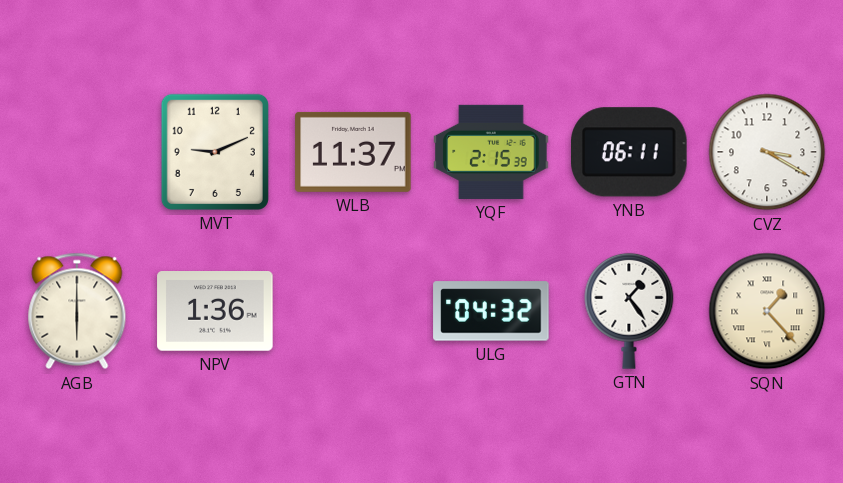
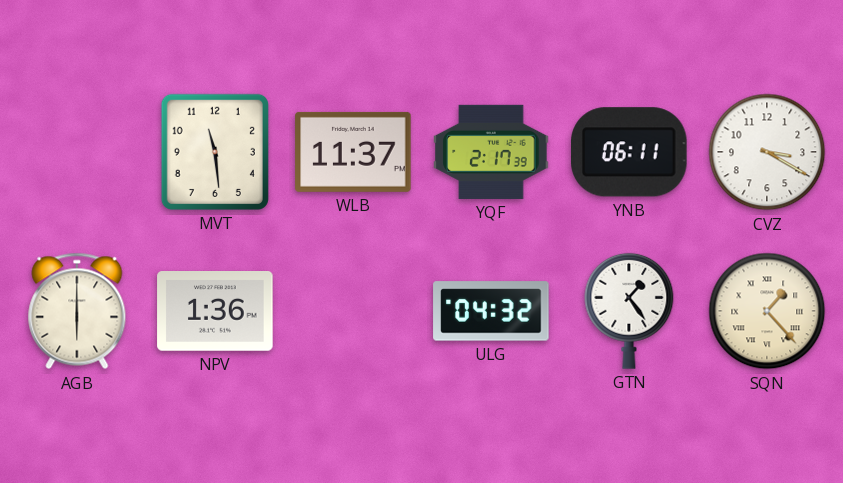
MVT: 9:11 -> 11:29
YQF: 2:15 -> 2:17
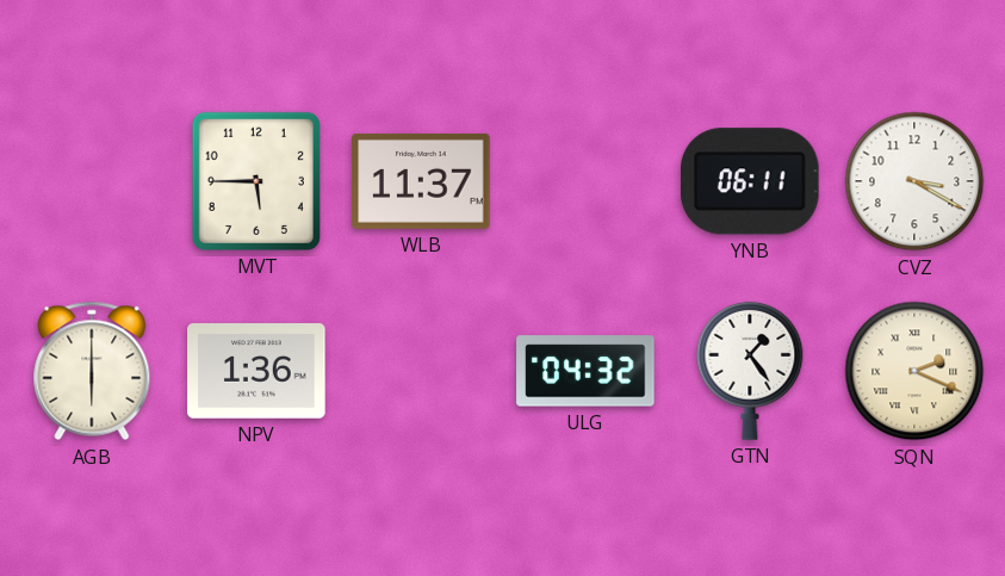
MVT: 11:29 -> 5:45
YQF: 2:17 -> none
SQN: 1:23 -> 2:19
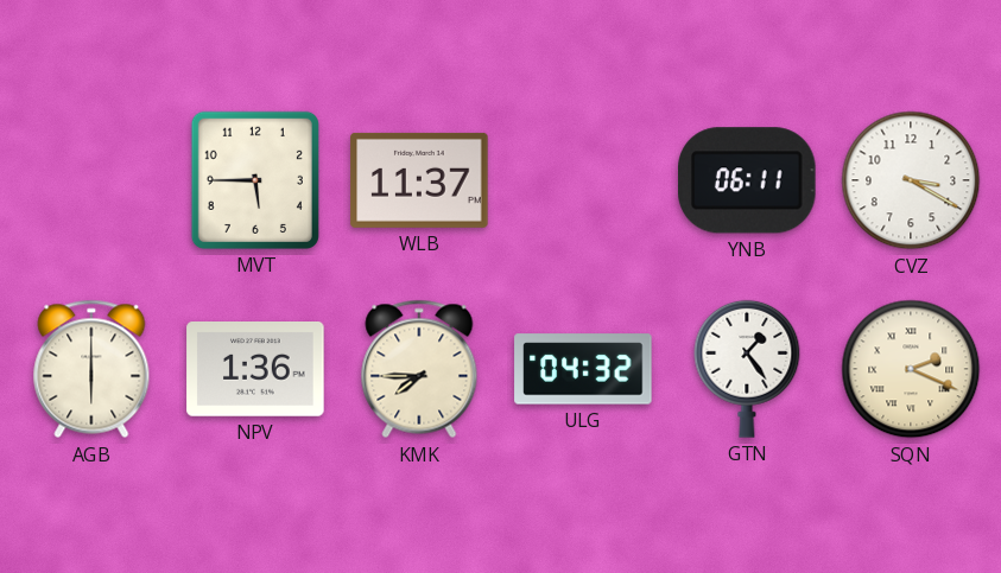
KMK: none -> 7:45
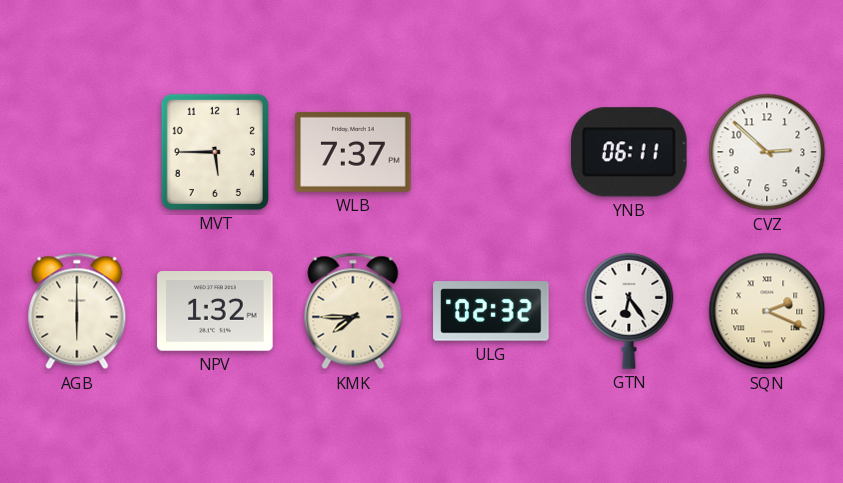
WLB: 11:37 -> 7:37
CVZ: 3:20 -> 2:52
NPV: 1:36 -> 1:32
ULG: 04:32 -> 02:32
GTN: 1:24 -> 6:24
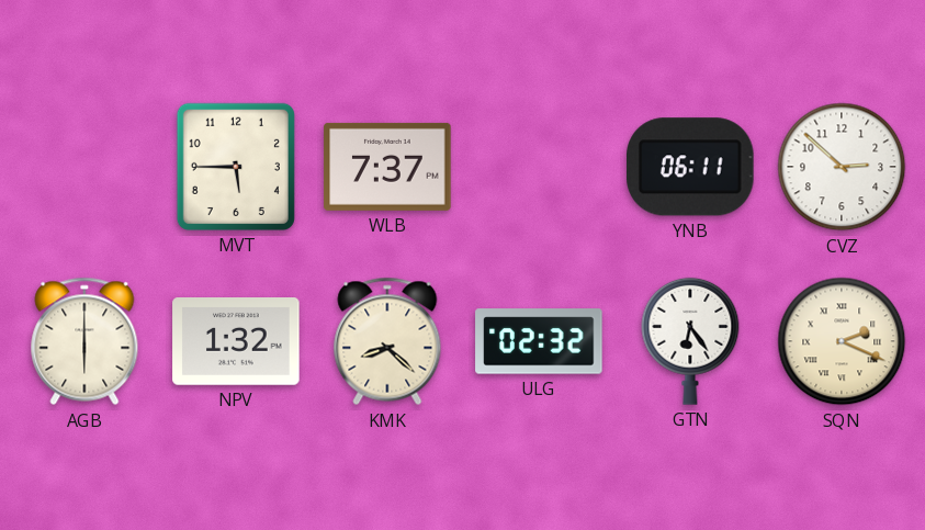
KMK: 7:45 -> 8:22
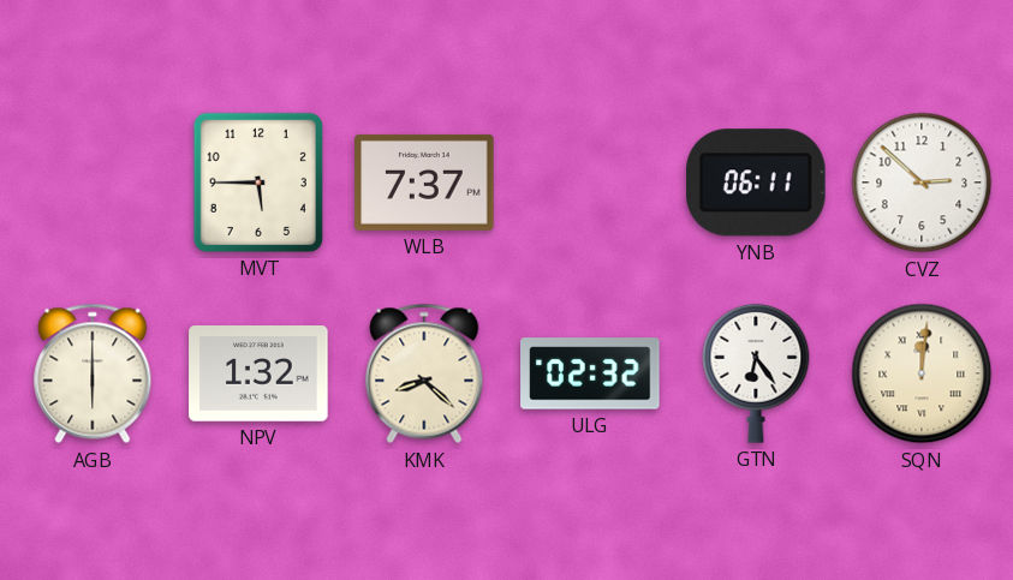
SQN: 2:19 -> 12:01
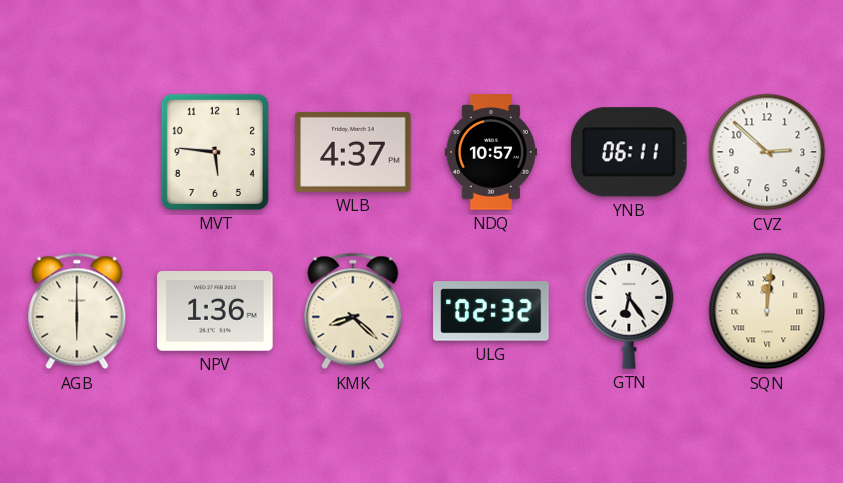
MVT: 5:45 -> 5:46
WLB: 7:37 -> 4:37
NDQ: none -> 10:57
NPV: 1:32 -> 1:36
